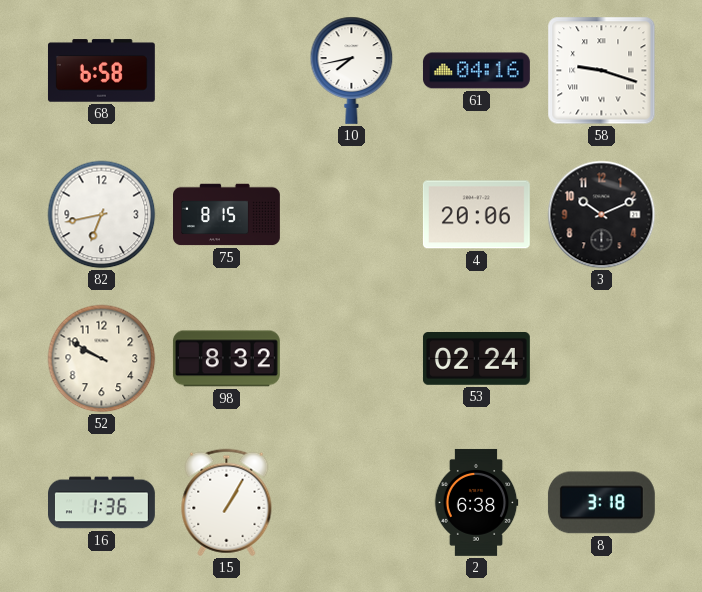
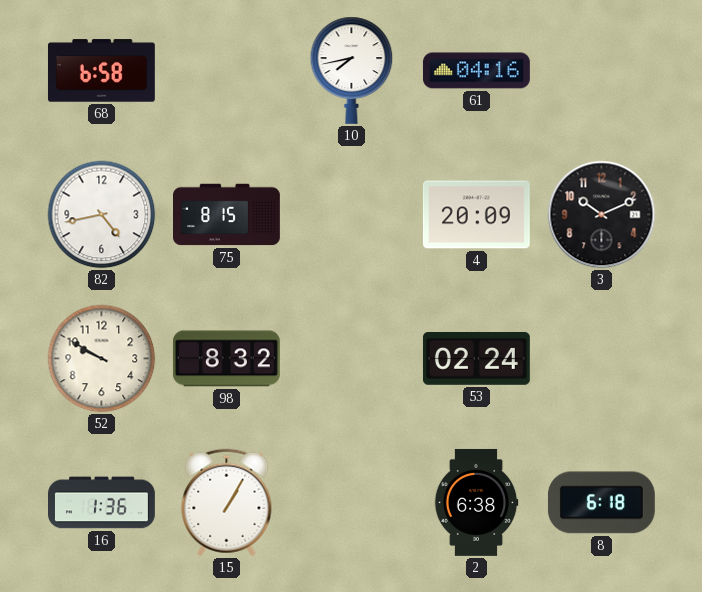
58: 9:18 -> none
82: 6:43 -> 4:43
4: 20:06 -> 20:09
8: 3:18 -> 6:18
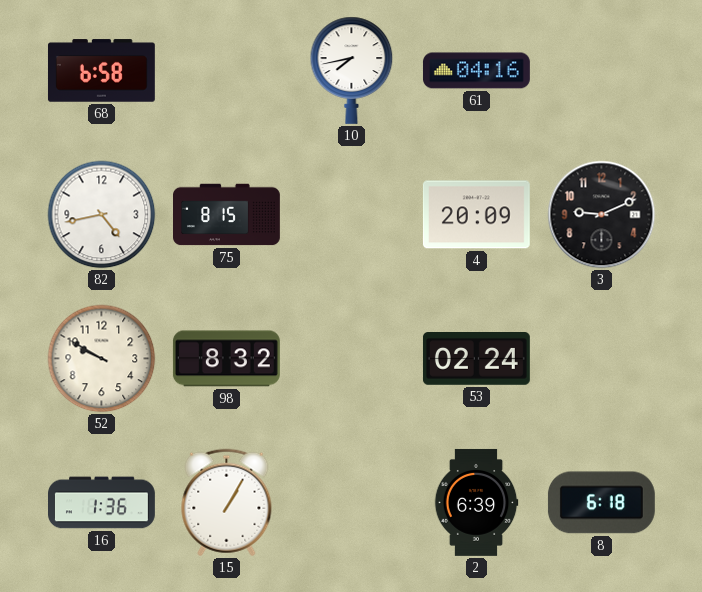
3: 10:11 -> 9:11
2: 6:38 -> 6:39
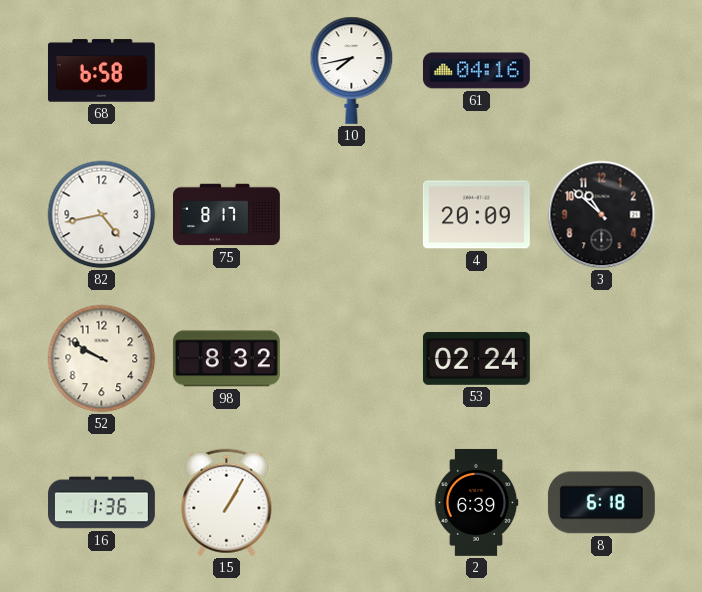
75: 8:15 -> 8:17
3: 9:11 -> 10:52
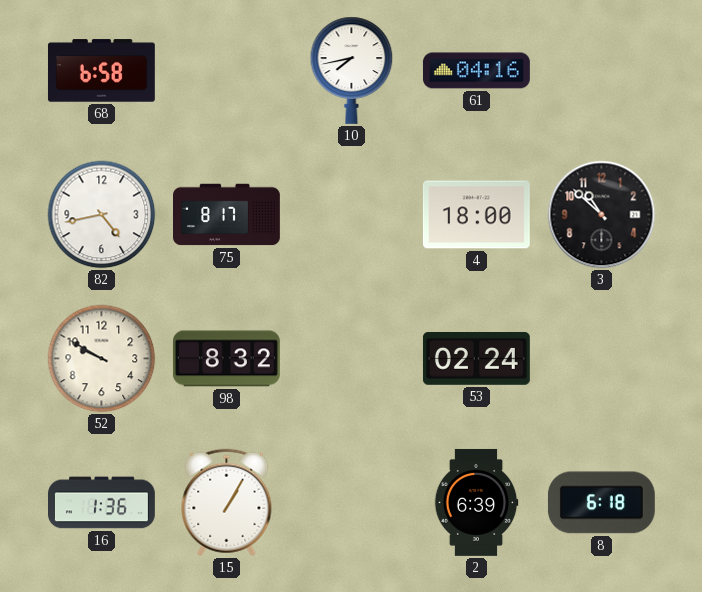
4: 20:09 -> 18:00
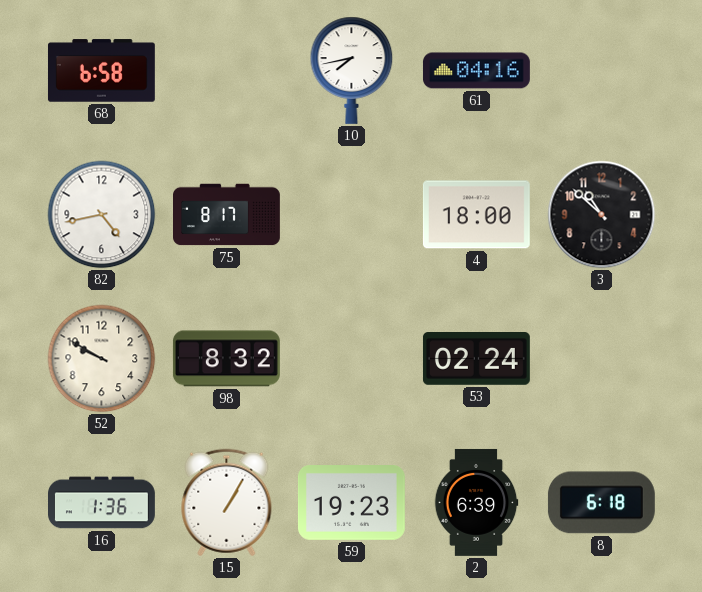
59: none -> 19:23
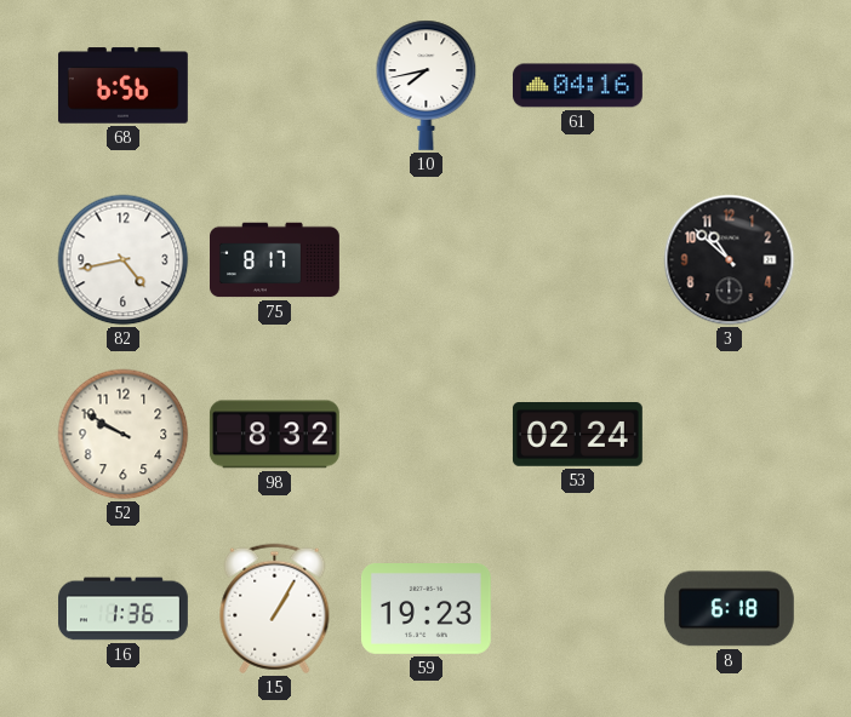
68: 6:58 -> 6:56
4: 18:00 -> none
2: 6:39 -> none
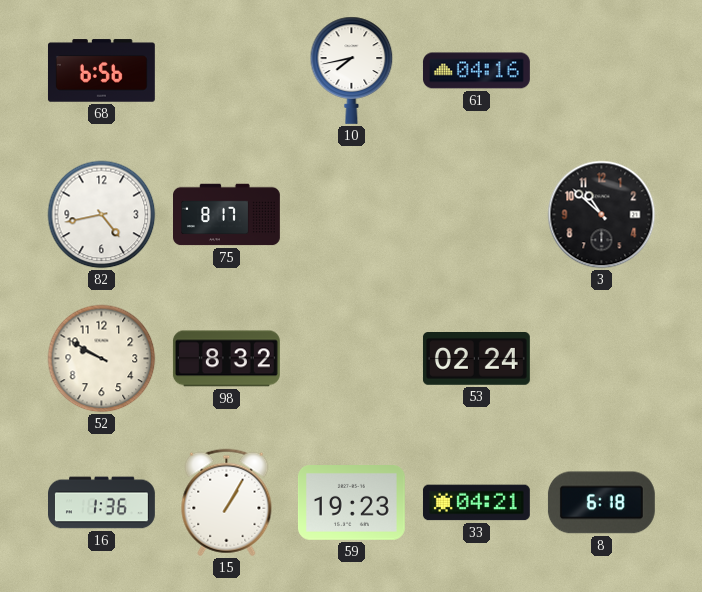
33: none -> 04:21
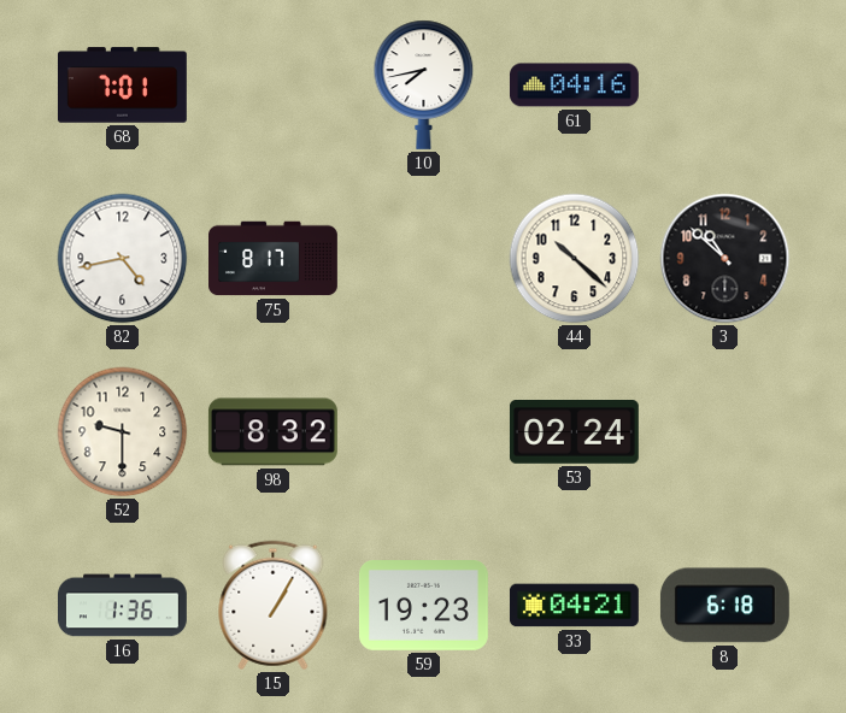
68: 6:56 -> 7:01
44: none -> 10:22
52: 9:50 -> 9:30
